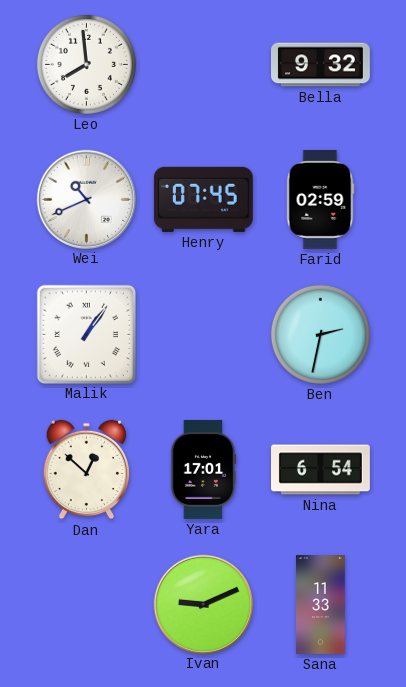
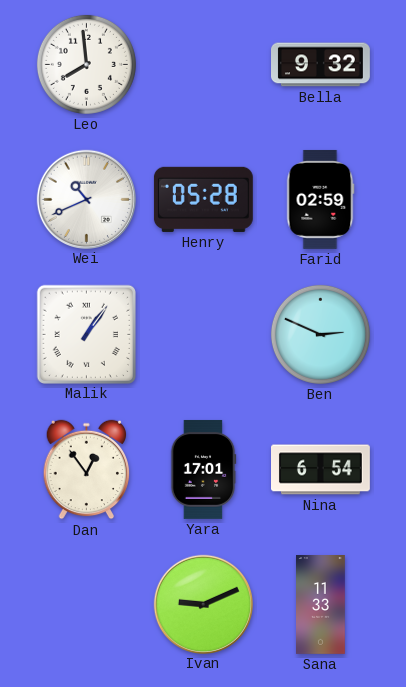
Henry: 07:45 -> 05:28
Ben: 2:32 -> 2:49
Dan: 12:52 -> 12:54
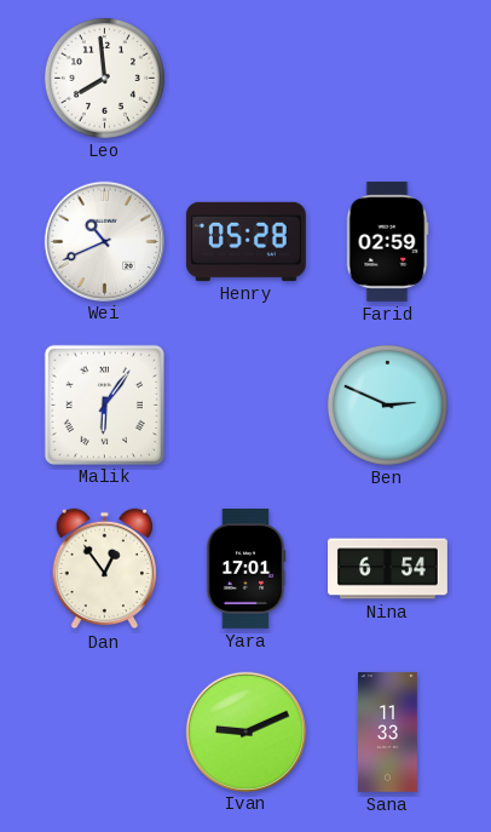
Bella: 9:32 -> none
Malik: 1:06 -> 6:06
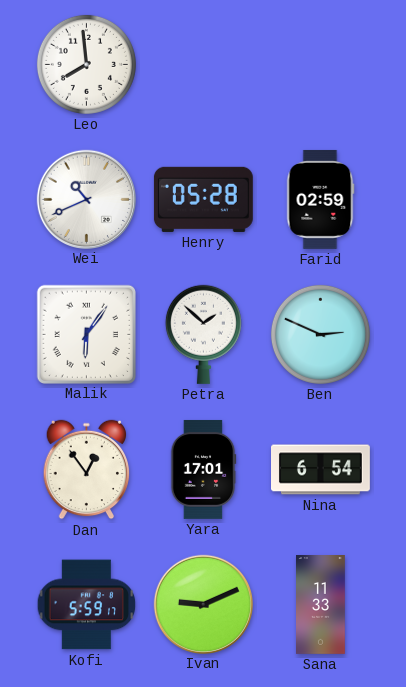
Petra: none -> 1:52
Kofi: none -> 5:59
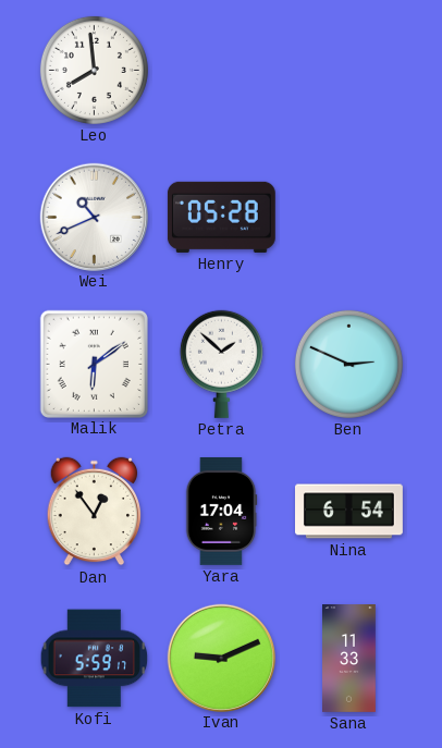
Farid: 02:59 -> none
Malik: 6:06 -> 6:09
Yara: 17:01 -> 17:04
